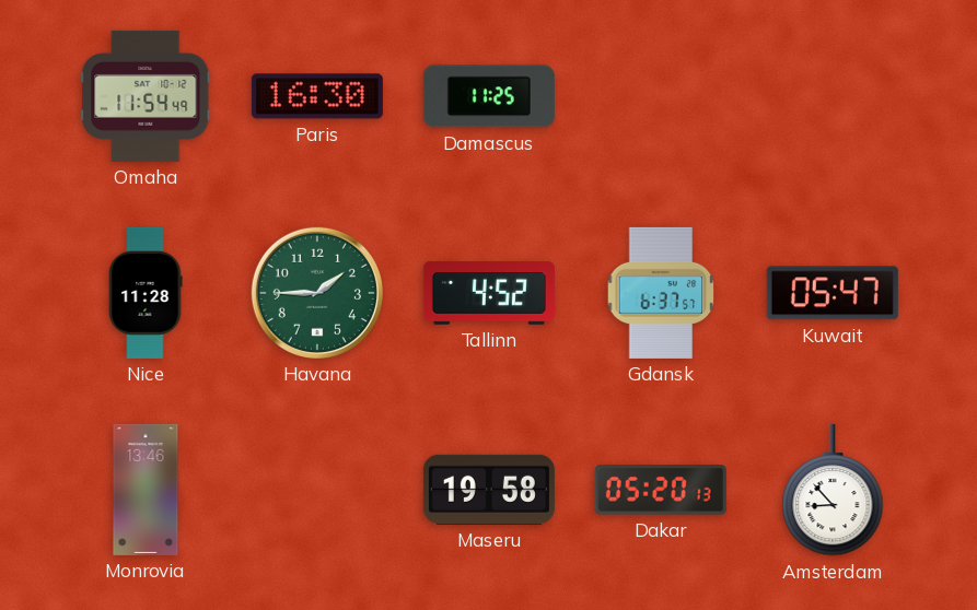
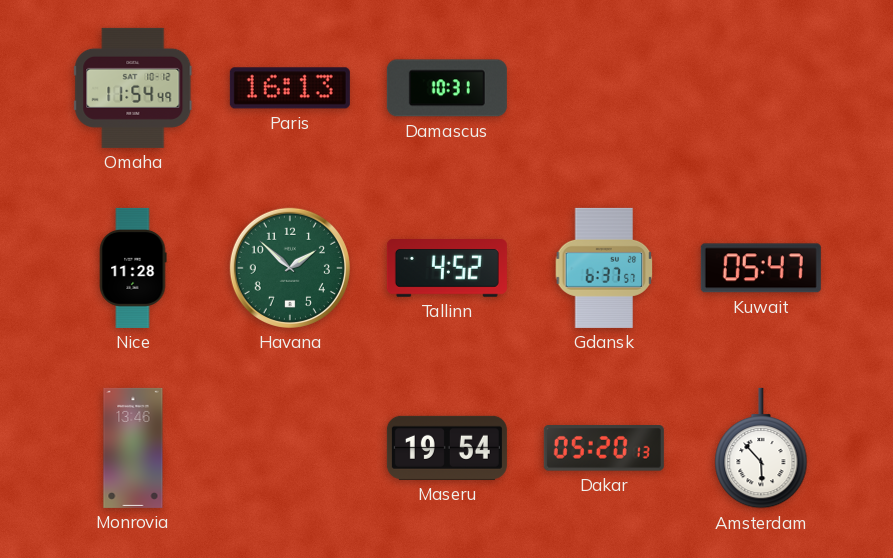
Paris: 16:30 -> 16:13
Damascus: 11:25 -> 10:31
Havana: 1:45 -> 1:52
Maseru: 19:58 -> 19:54
Amsterdam: 8:53 -> 5:53
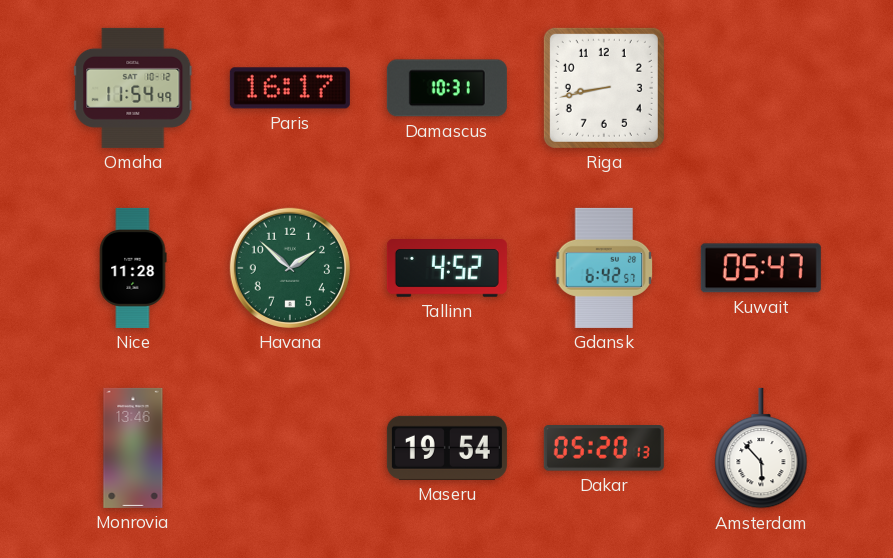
Paris: 16:13 -> 16:17
Riga: none -> 8:43
Gdansk: 6:37 -> 6:42
